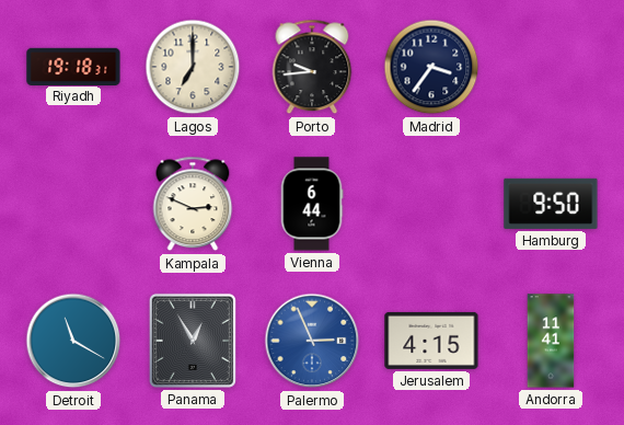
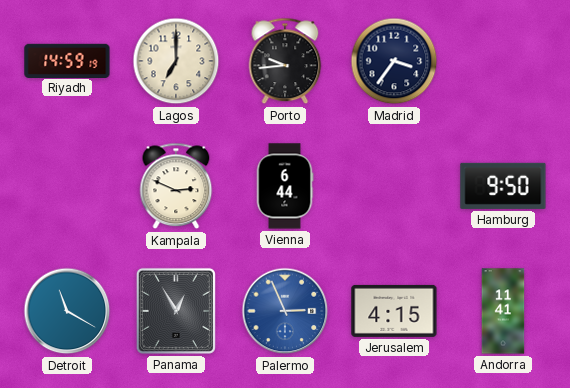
Riyadh: 19:18 -> 14:59
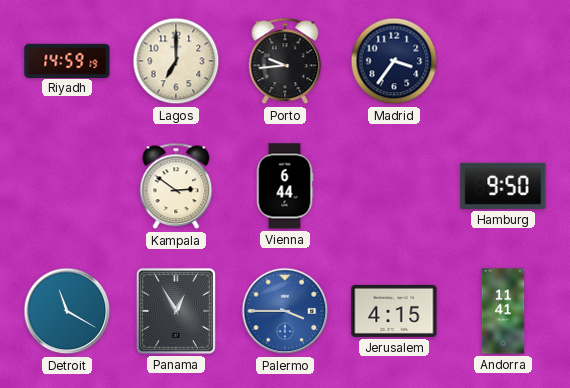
Kampala: 2:49 -> 2:51
Palermo: 2:56 -> 3:45
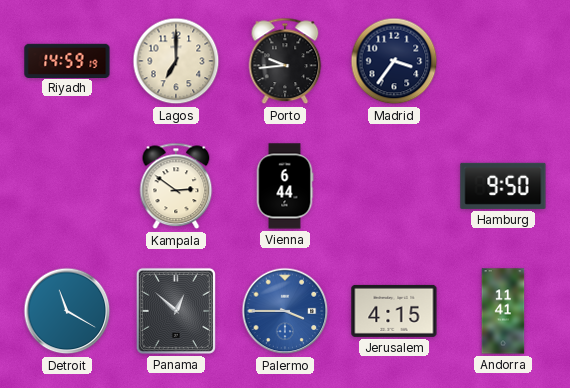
Panama: 12:55 -> 12:52
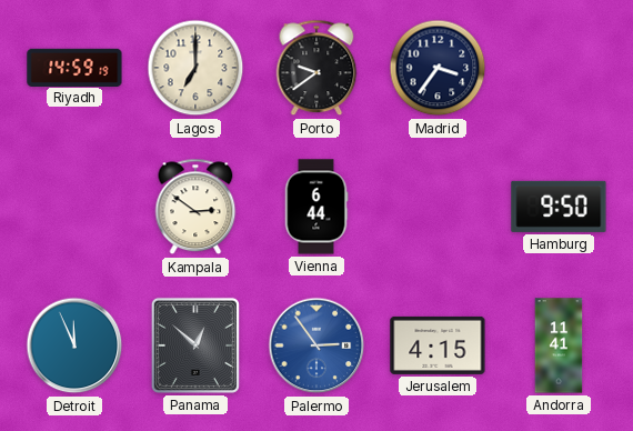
Porto: 9:44 -> 9:39
Detroit: 11:20 -> 11:56
Palermo: 3:45 -> 2:54
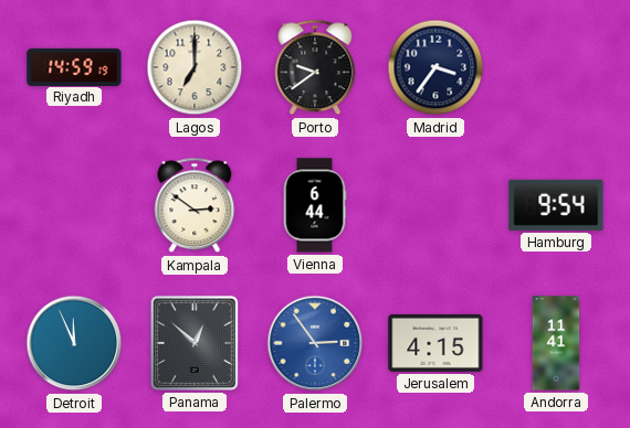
Hamburg: 9:50 -> 9:54
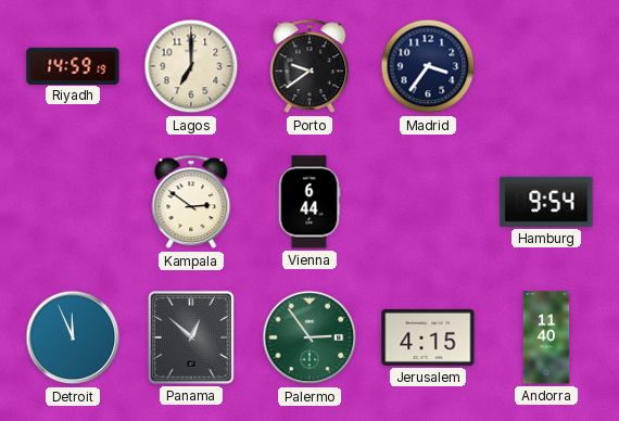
Palermo dial: blue -> green
Andorra: 11:41 -> 11:40
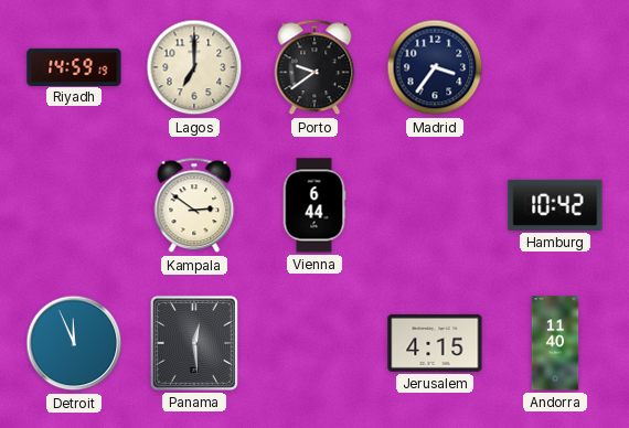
Hamburg: 9:54 -> 10:42
Panama: 12:52 -> 12:29
Palermo: 2:54 -> none
